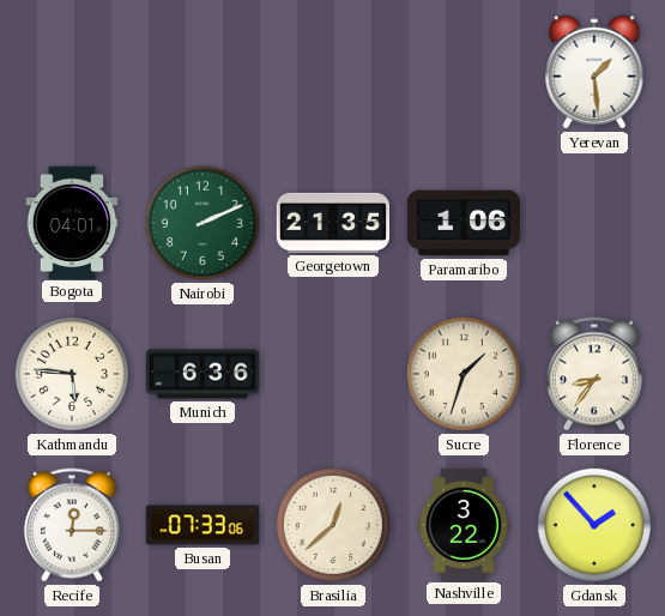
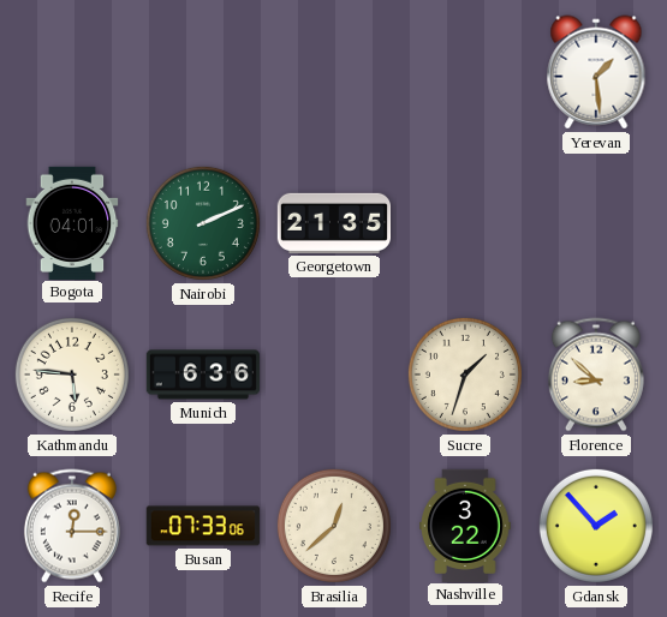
Paramaribo: 1:06 -> none
Florence: 8:36 -> 8:52
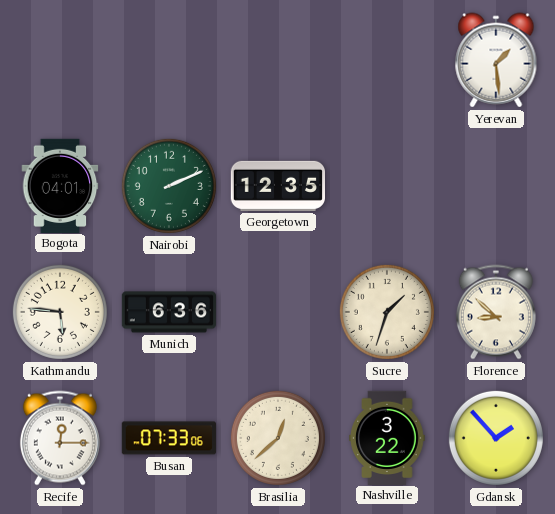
Georgetown: 21:35 -> 12:35
